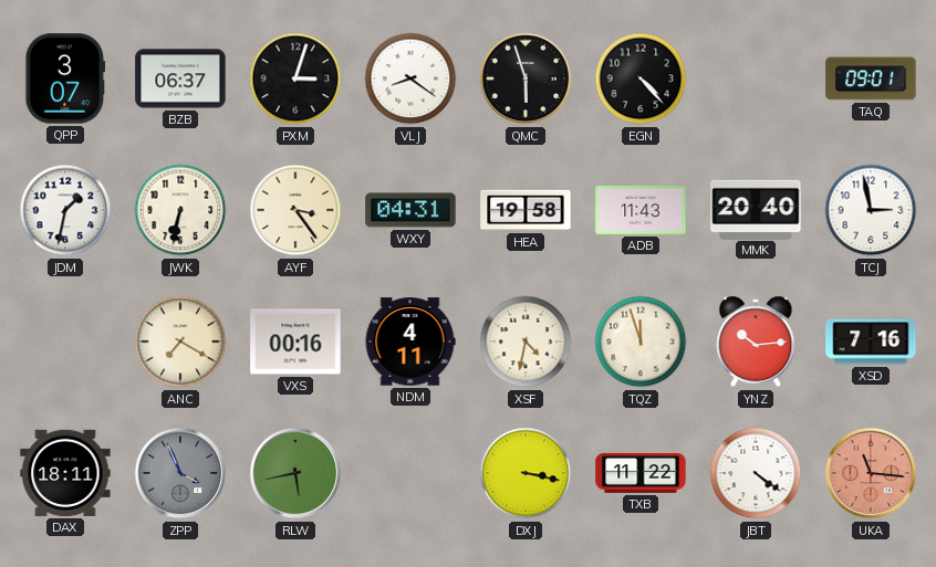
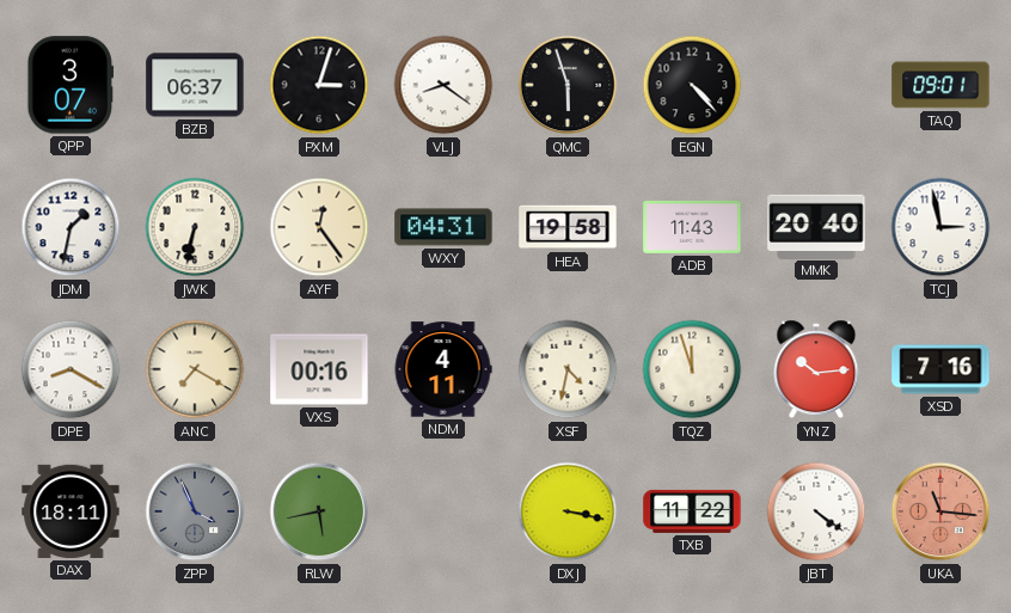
AYF: 3:24 -> 12:24
DPE: none -> 8:20
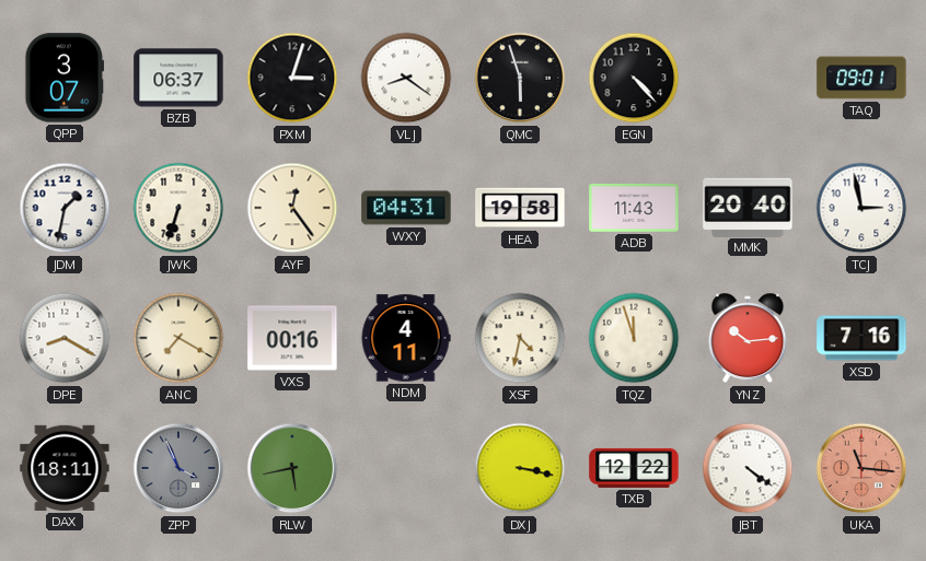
JWK: 6:32 -> 6:33
TXB: 11:22 -> 12:22
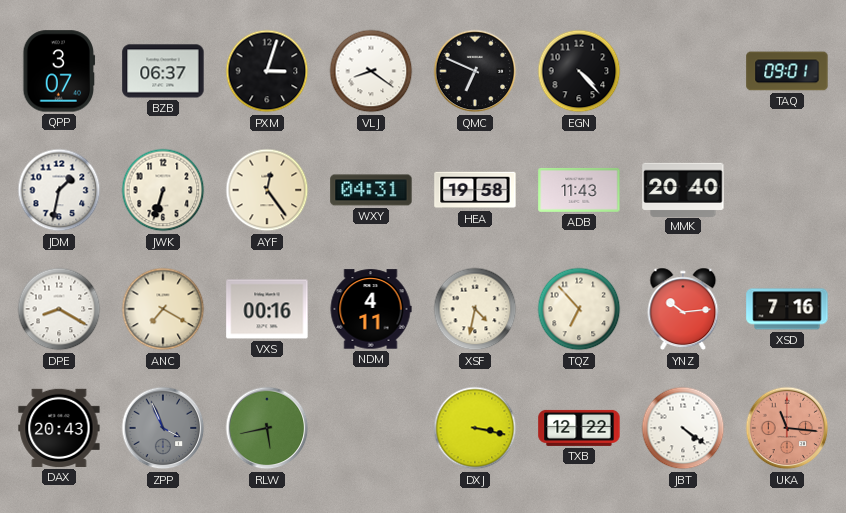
QMC: 5:57 -> 6:49
TCJ: 2:58 -> none
TQZ: 11:57 -> 6:53
DAX: 18:11 -> 20:43
